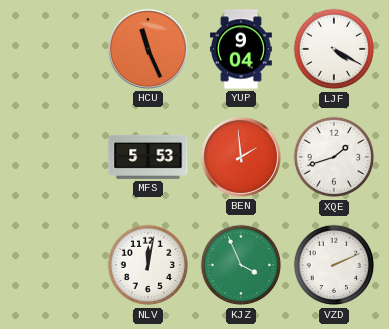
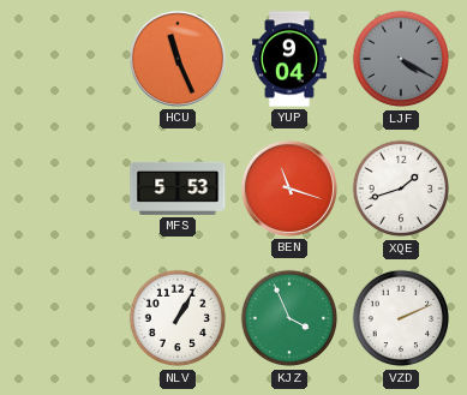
LJF dial: white -> grey
BEN: 1:59 -> 11:18
NLV: 12:02 -> 1:05
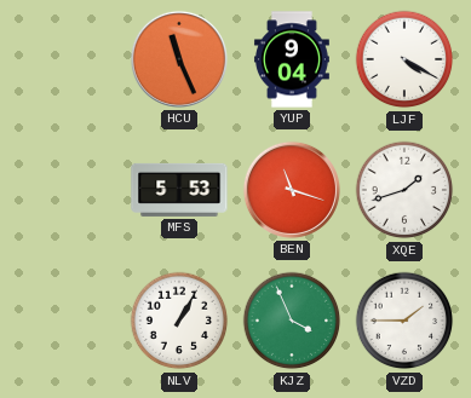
LJF dial: grey -> white
VZD: 2:11 -> 1:45
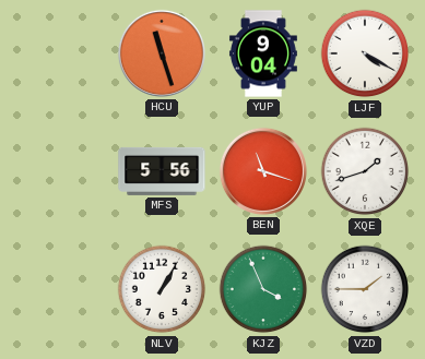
HCU: 11:26 -> 11:27
MFS: 5:53 -> 5:56
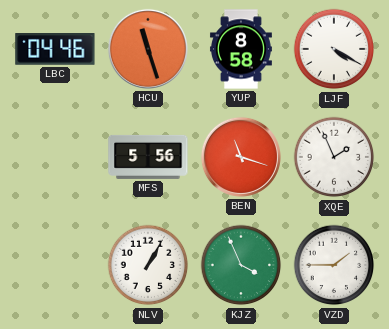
LBC: none -> 04:46
YUP: 9:04 -> 8:58
XQE: 1:42 -> 1:56
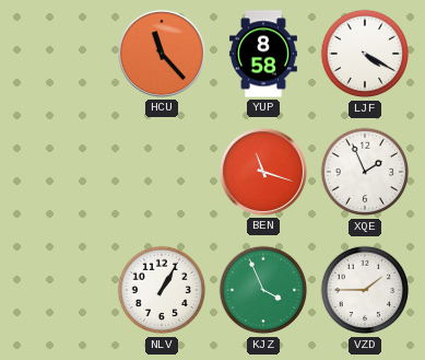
LBC: 04:46 -> none
HCU: 11:27 -> 11:23
MFS: 5:56 -> none
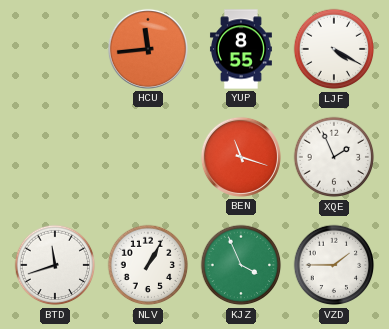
HCU: 11:23 -> 11:44
YUP: 8:58 -> 8:55
BTD: none -> 11:42
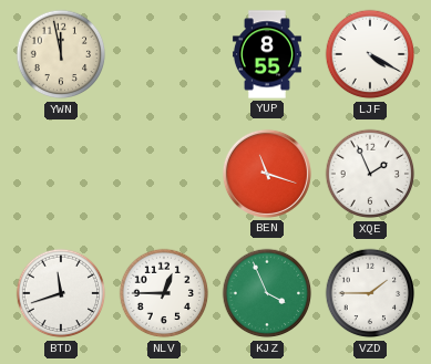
YWN: none -> 11:58
HCU: 11:44 -> none
NLV: 1:05 -> 12:45
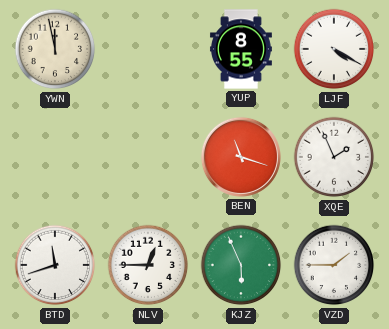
KJZ: 3:56 -> 5:56
